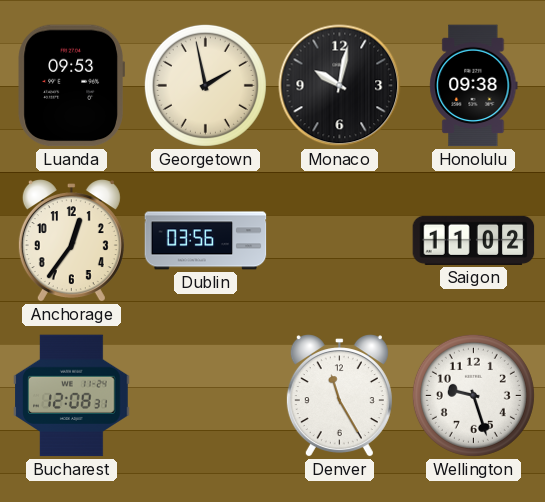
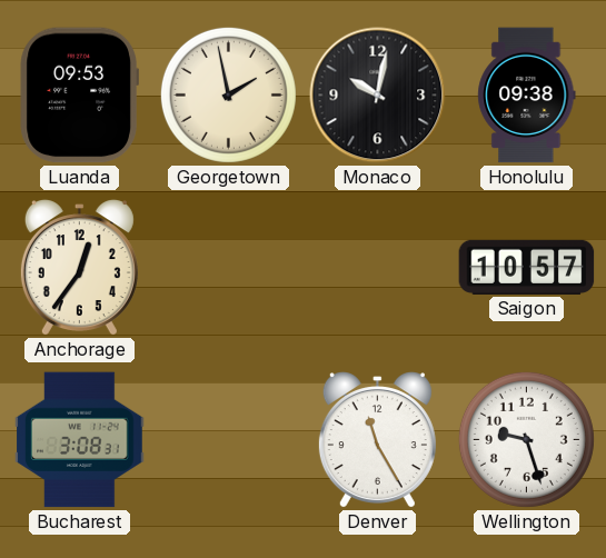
Dublin: 03:56 -> none
Saigon: 11:02 -> 10:57
Bucharest: 12:08 -> 3:08
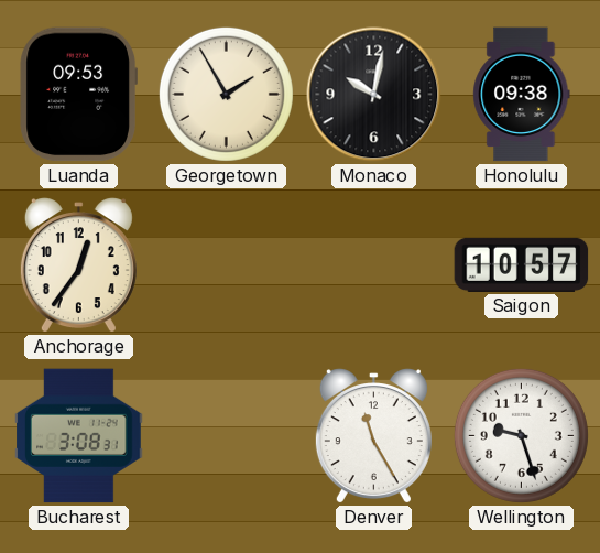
Georgetown: 1:58 -> 1:55
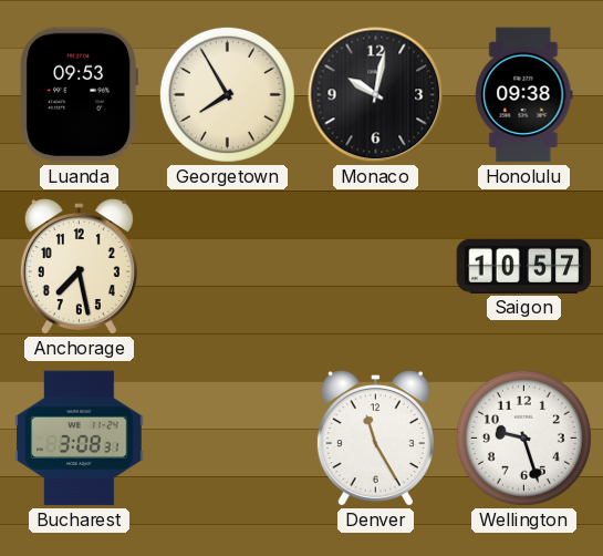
Georgetown: 1:55 -> 7:55
Anchorage: 12:36 -> 7:28
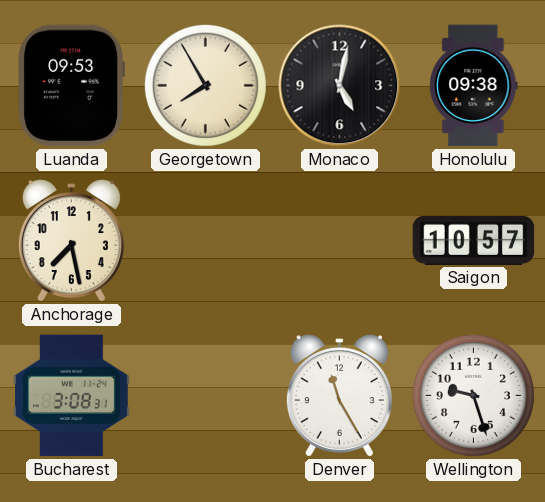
Monaco: 10:02 -> 5:02
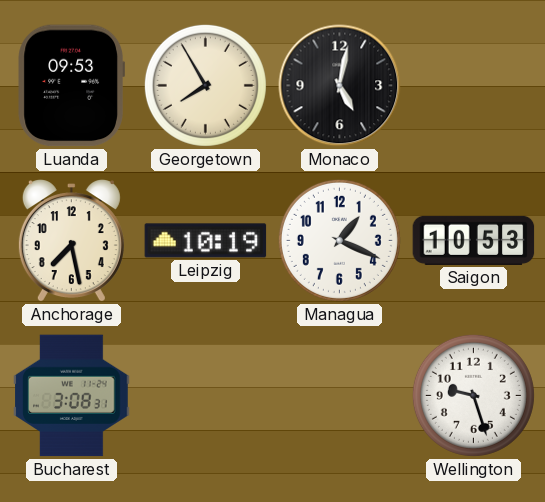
Honolulu: 09:38 -> none
Leipzig: none -> 10:19
Managua: none -> 1:19
Saigon: 10:57 -> 10:53
Denver: 11:25 -> none
